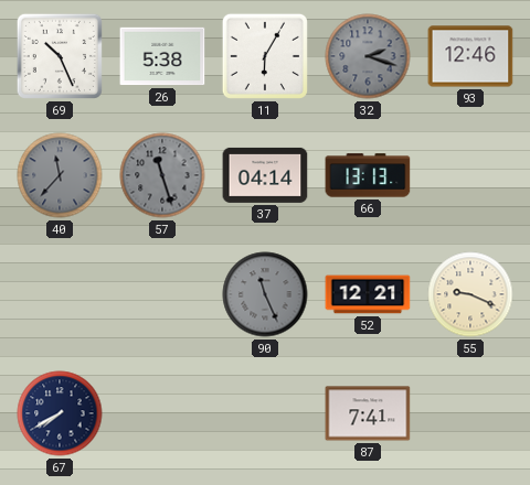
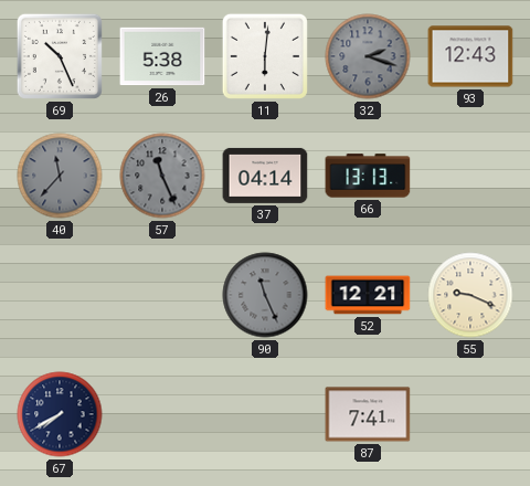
11: 6:05 -> 6:01
93: 12:46 -> 12:43
57: 11:27 -> 11:26
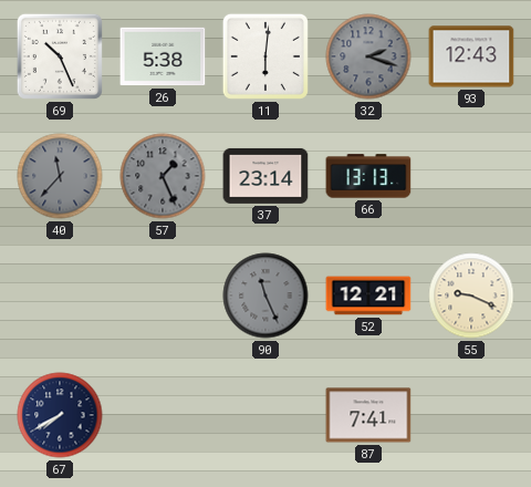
57: 11:26 -> 1:26
37: 04:14 -> 23:14
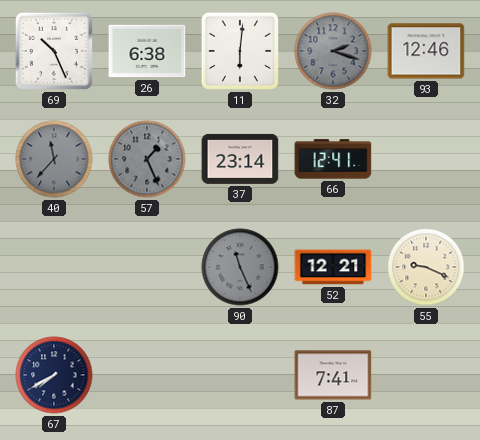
26: 5:38 -> 6:38
93: 12:43 -> 12:46
66: 13:13 -> 12:41
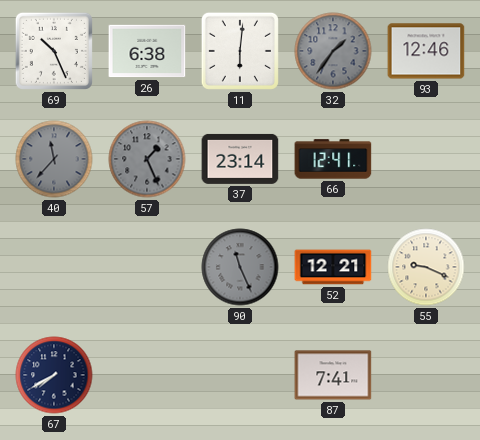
32: 2:18 -> 1:36
